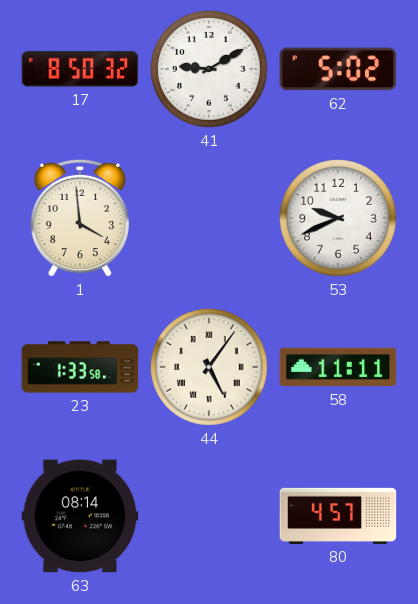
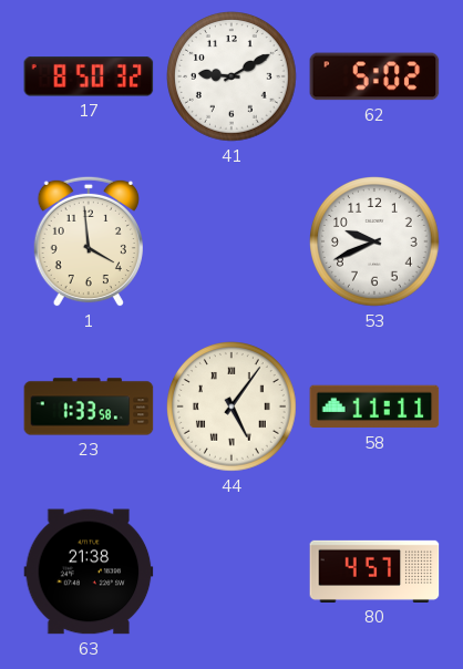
63: 08:14 -> 21:38
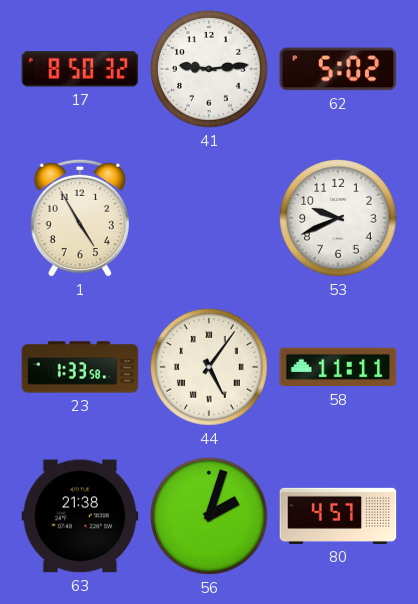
41: 9:10 -> 9:14
1: 3:59 -> 4:55
56: none -> 2:03
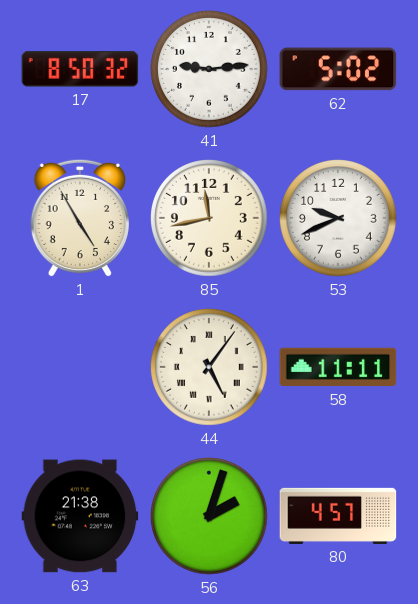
85: none -> 11:43
23: 1:33 -> none
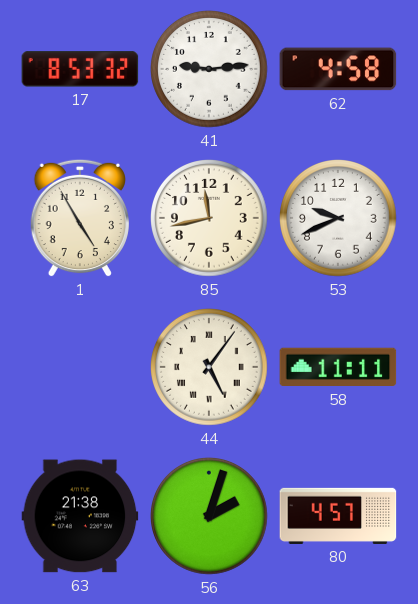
17: 8:50 -> 8:53
62: 5:02 -> 4:58
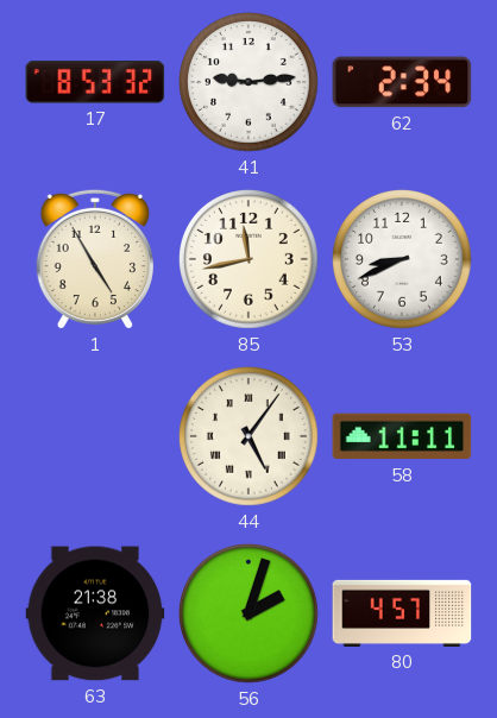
62: 4:58 -> 2:34
53: 9:41 -> 8:41
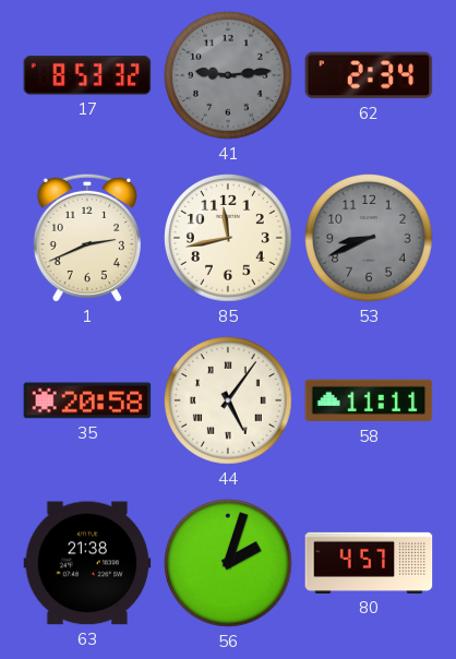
41 dial: white -> grey
1: 4:55 -> 2:41
53 dial: white -> grey
35: none -> 20:58
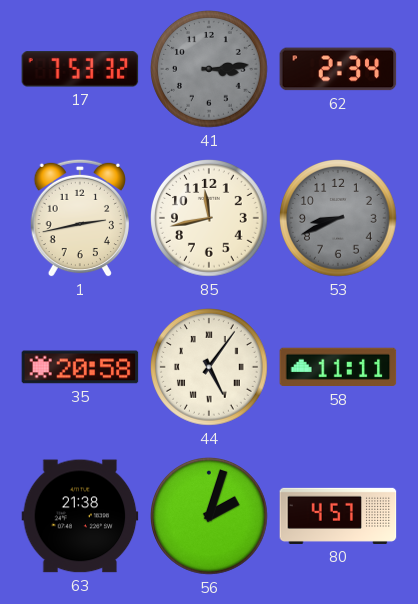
17: 8:53 -> 7:53
41: 9:14 -> 3:14
1: 2:41 -> 2:43
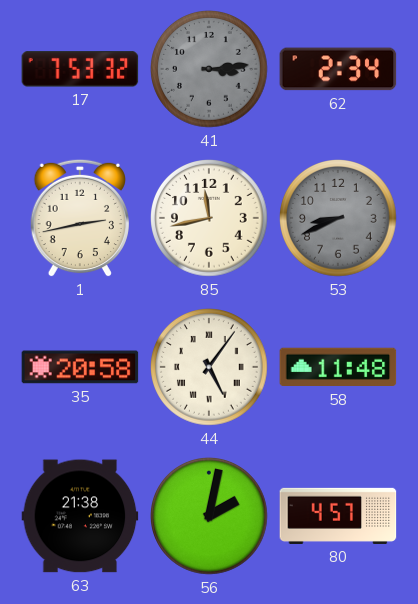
58: 11:11 -> 11:48
56: 2:03 -> 2:02
